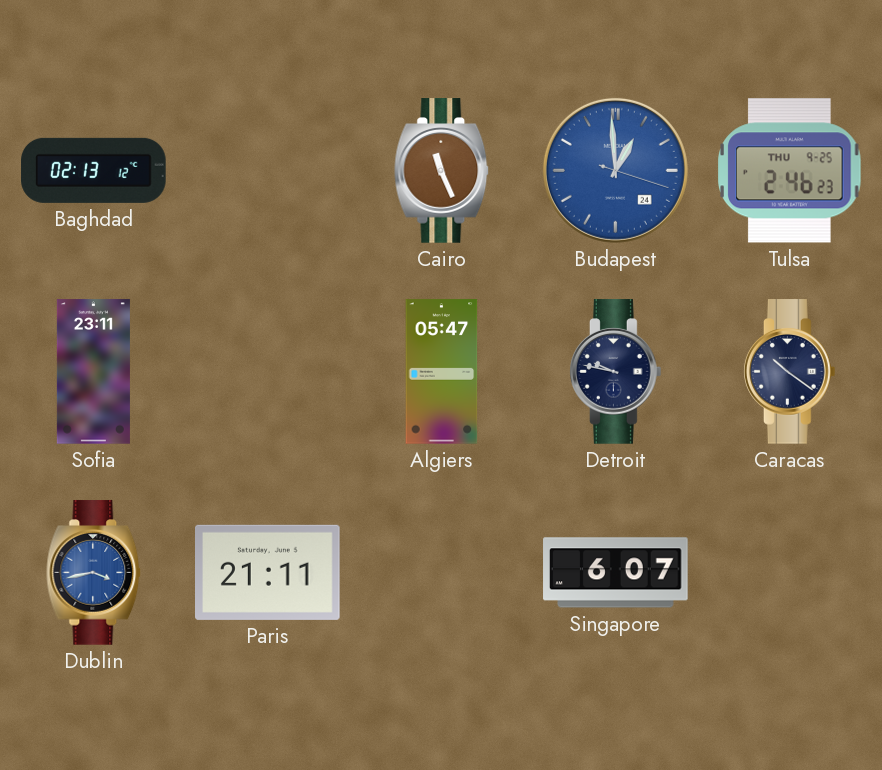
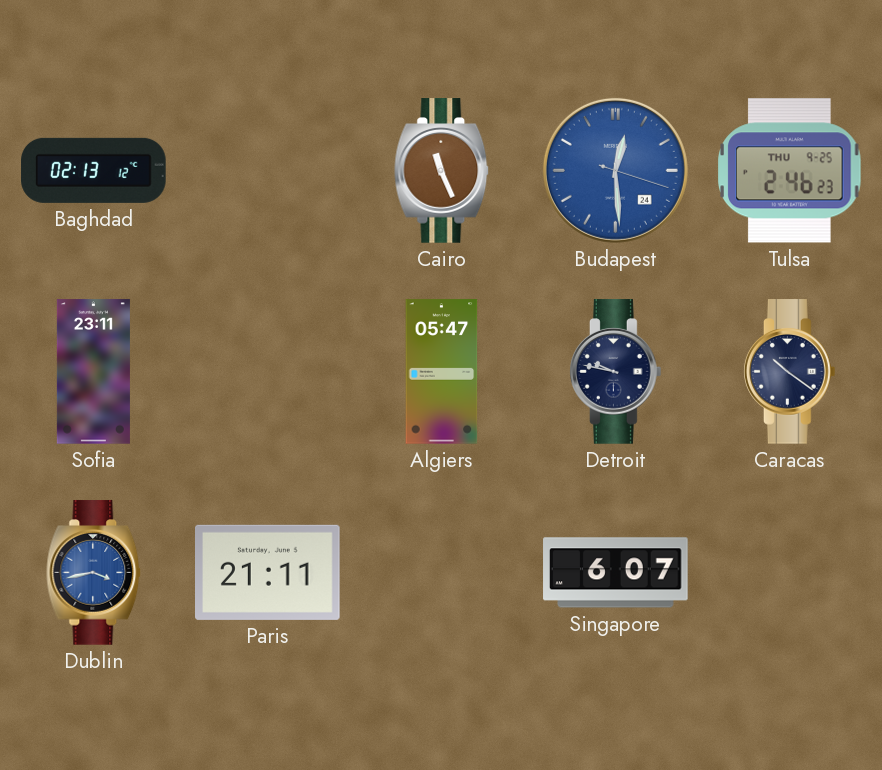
Budapest: 12:59 -> 12:29
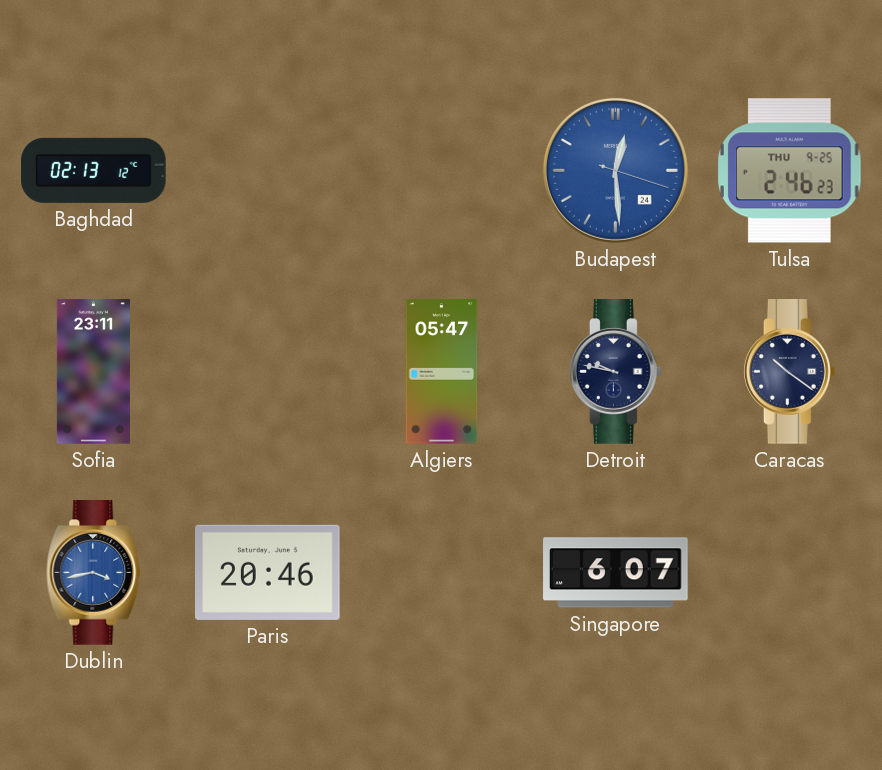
Cairo: 11:26 -> none
Paris: 21:11 -> 20:46
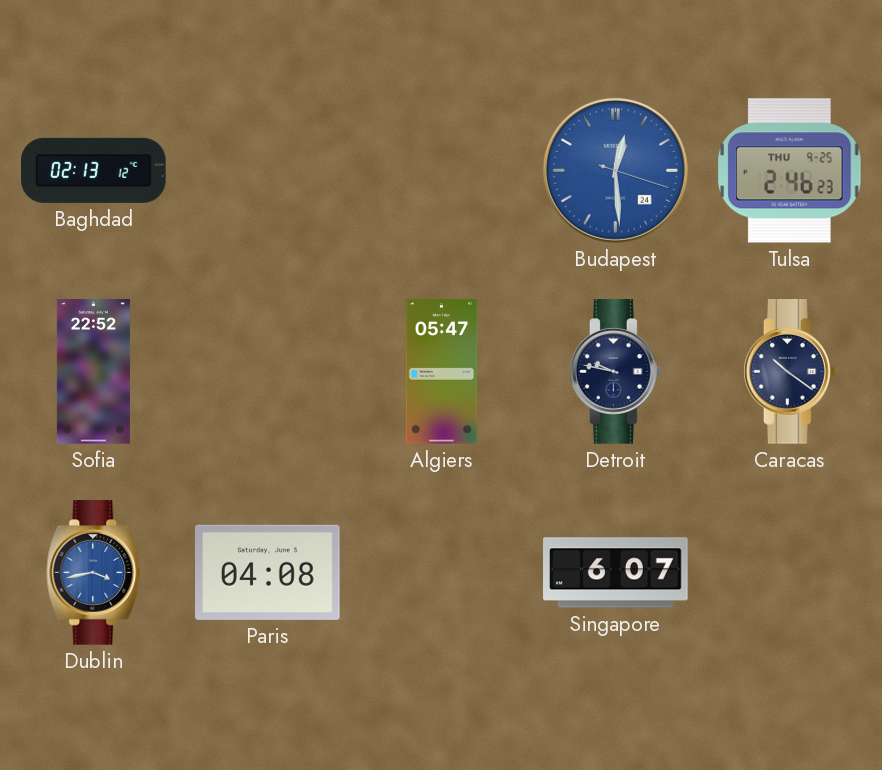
Sofia: 23:11 -> 22:52
Paris: 20:46 -> 04:08
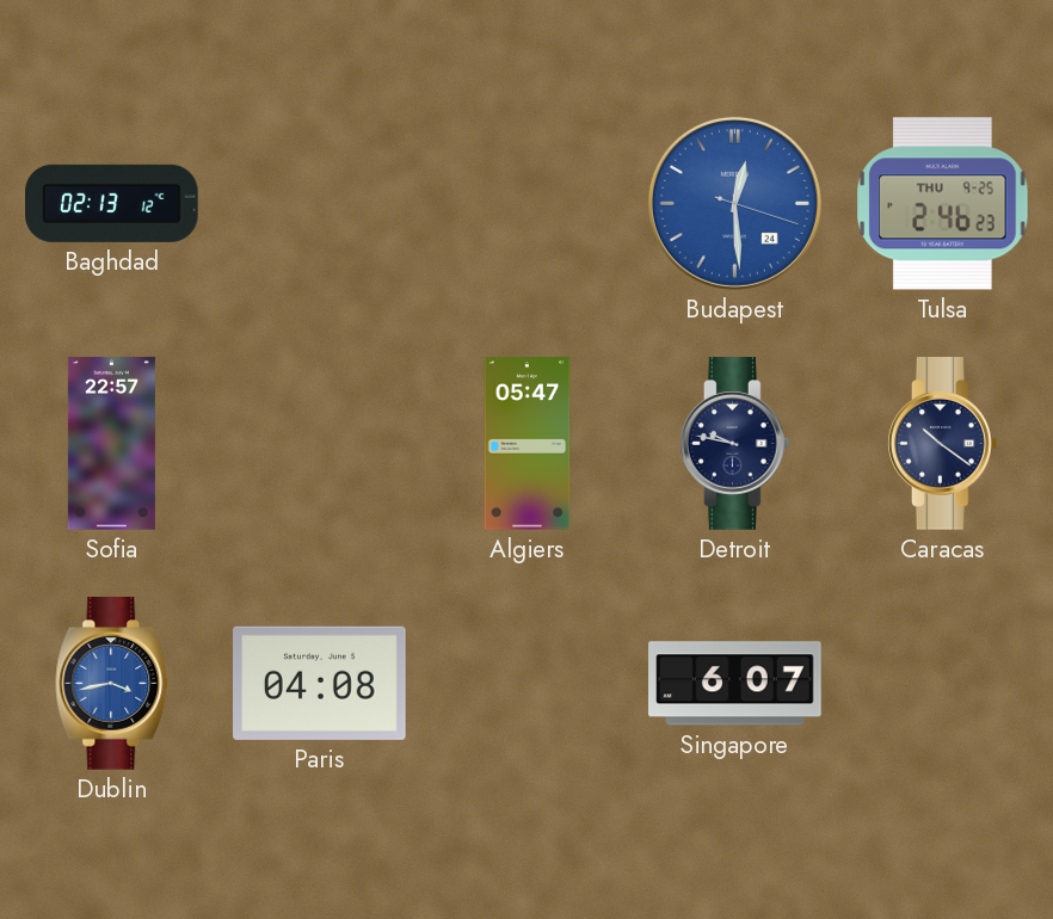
Sofia: 22:52 -> 22:57
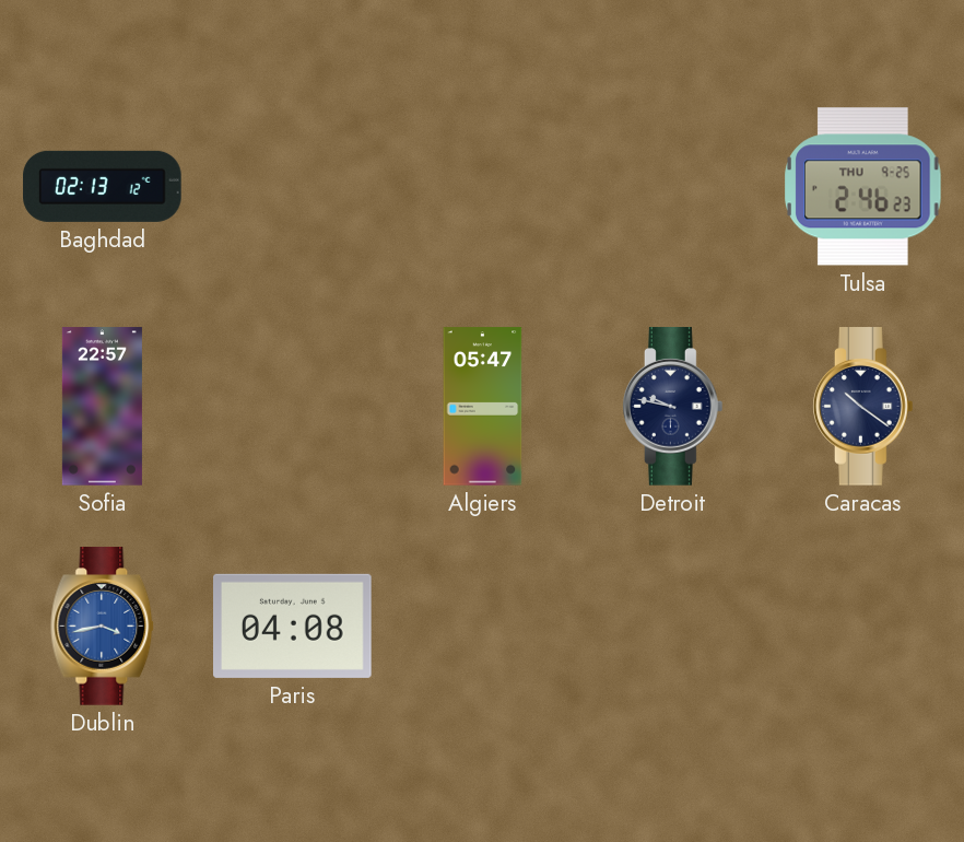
Budapest: 12:29 -> none
Singapore: 6:07 -> none
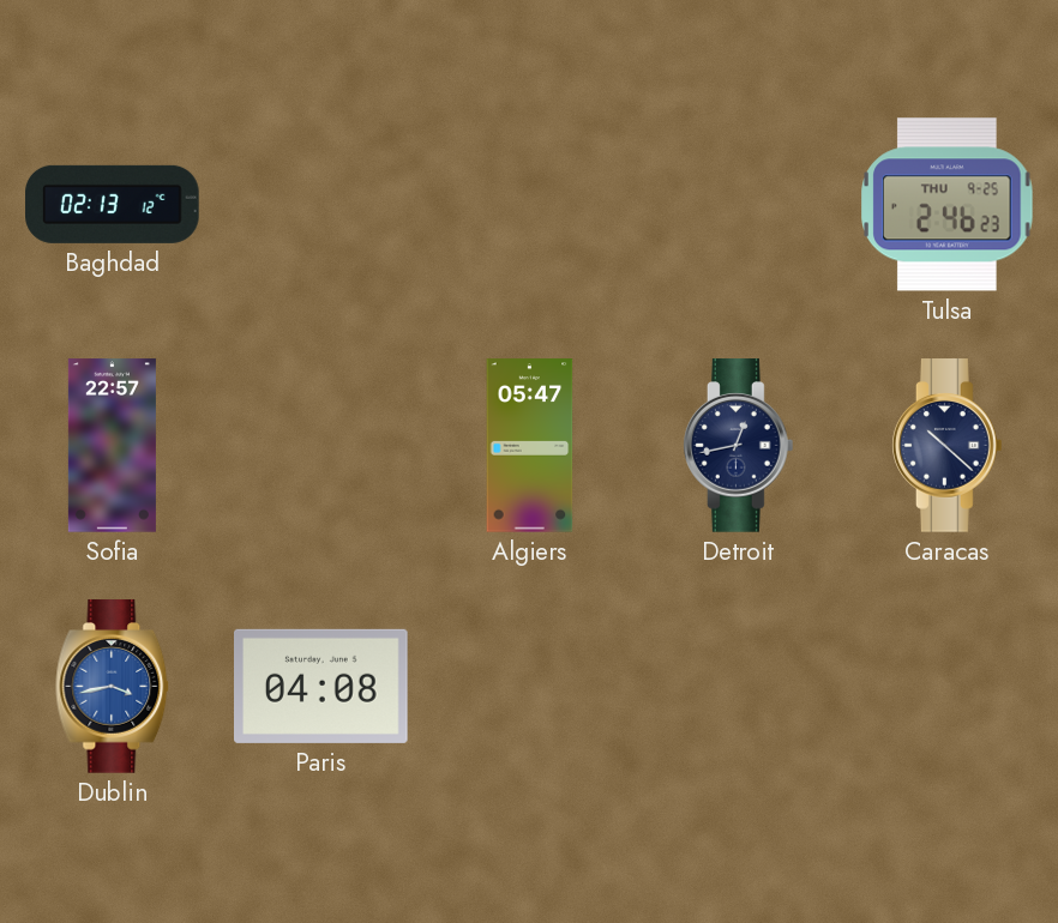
Detroit: 9:47 -> 12:43
Caracas: 10:21 -> 10:22
